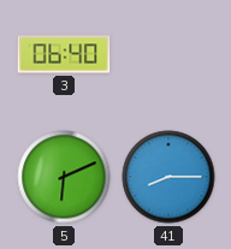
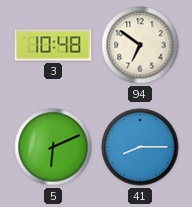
3: 06:40 -> 10:48
94: none -> 6:51
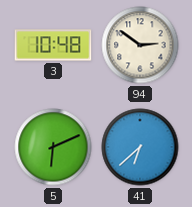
94: 6:51 -> 2:51
41: 8:15 -> 6:38
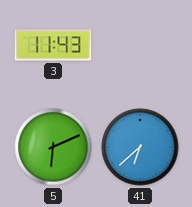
3: 10:48 -> 11:43
94: 2:51 -> none
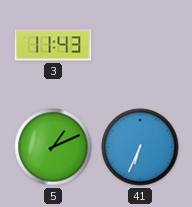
5: 6:11 -> 1:11
41: 6:38 -> 6:34
